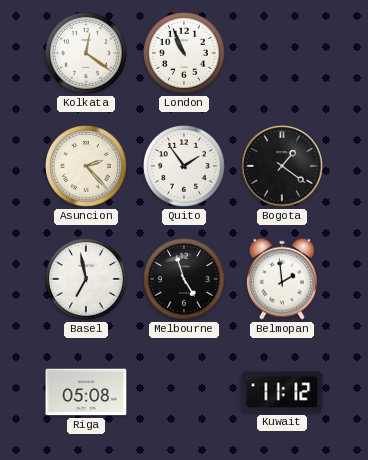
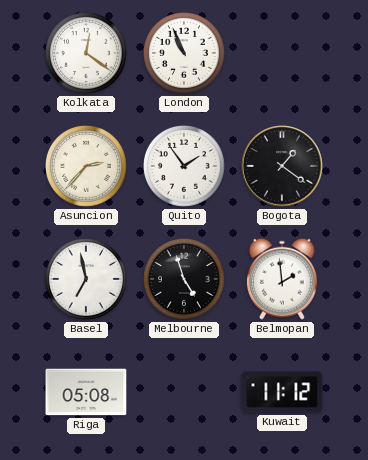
Asuncion: 2:23 -> 2:37
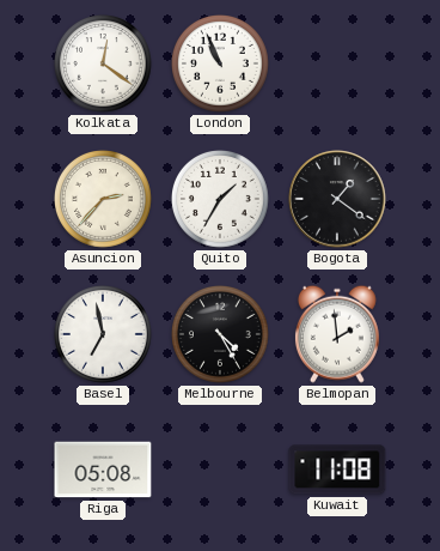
Quito: 1:54 -> 1:35
Melbourne: 4:57 -> 4:25
Kuwait: 11:12 -> 11:08
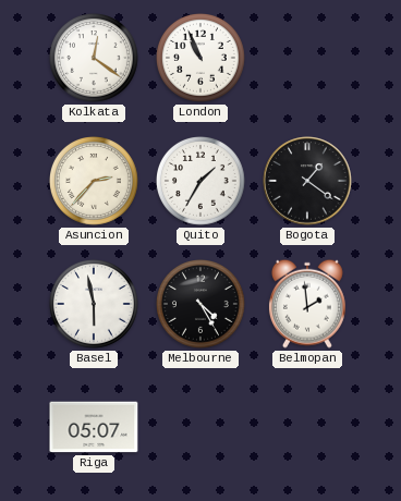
Basel: 6:58 -> 5:58
Riga: 05:08 -> 05:07
Kuwait: 11:08 -> none
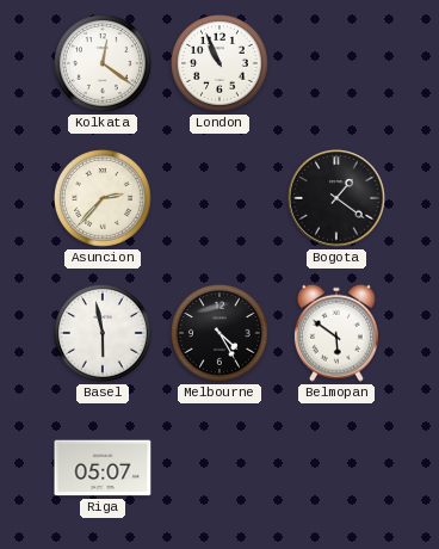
Quito: 1:35 -> none
Belmopan: 1:59 -> 5:51
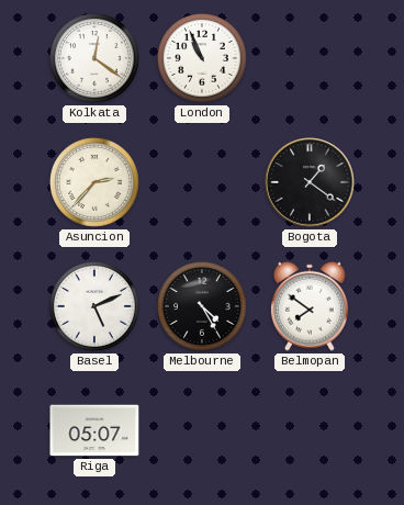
Basel: 5:58 -> 5:11
Belmopan: 5:51 -> 7:51
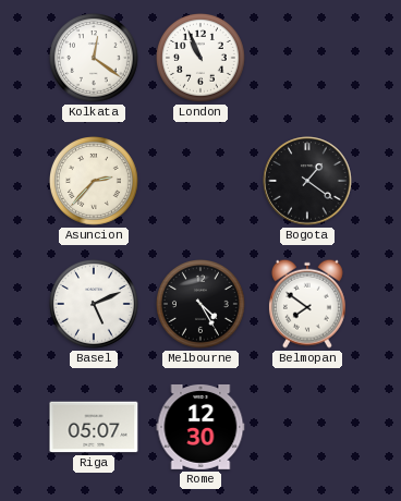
Rome: none -> 12:30
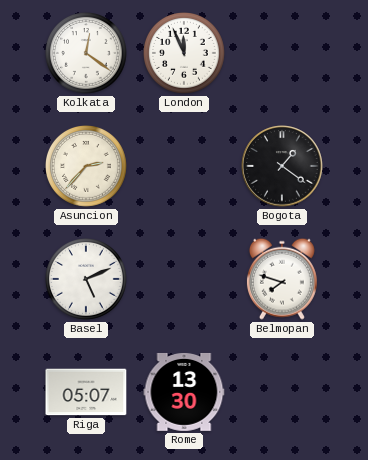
London: 10:56 -> 11:56
Melbourne: 4:25 -> none
Belmopan: 7:51 -> 7:48
Rome: 12:30 -> 13:30
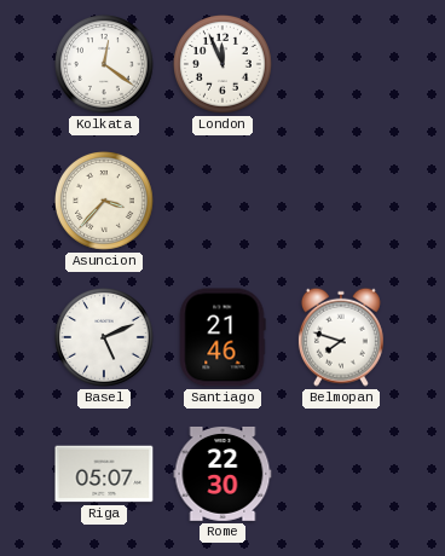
Asuncion: 2:37 -> 3:37
Bogota: 1:21 -> none
Santiago: none -> 21:46
Rome: 13:30 -> 22:30
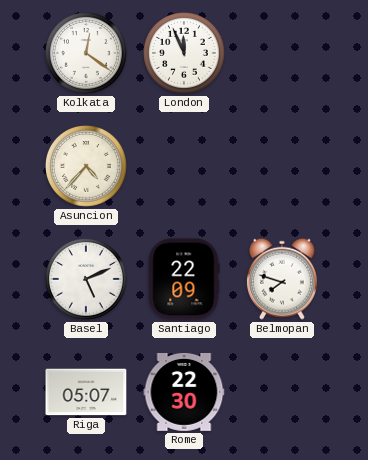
Asuncion: 3:37 -> 4:37
Santiago: 21:46 -> 22:09
